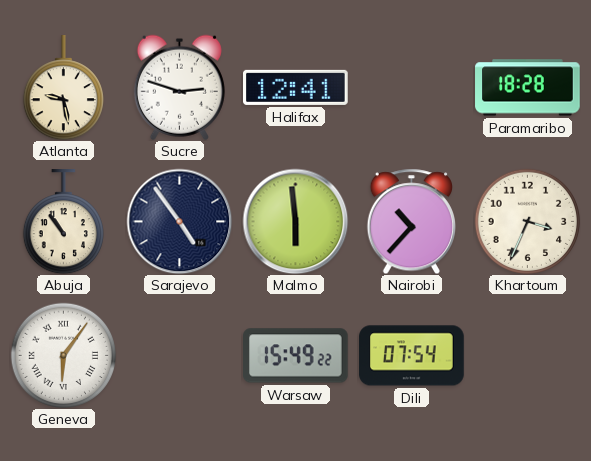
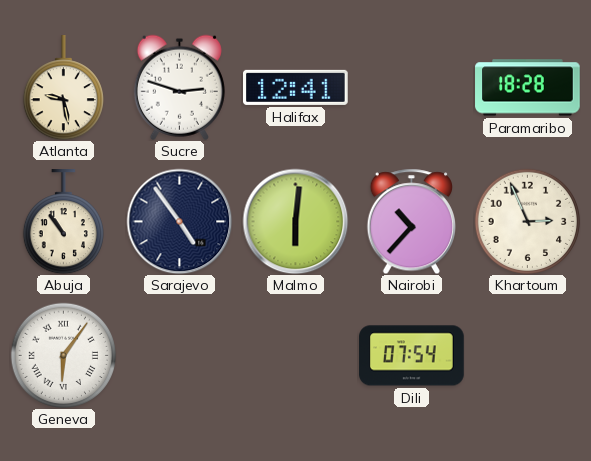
Malmo: 5:59 -> 6:01
Khartoum: 3:34 -> 2:56
Warsaw: 15:49 -> none
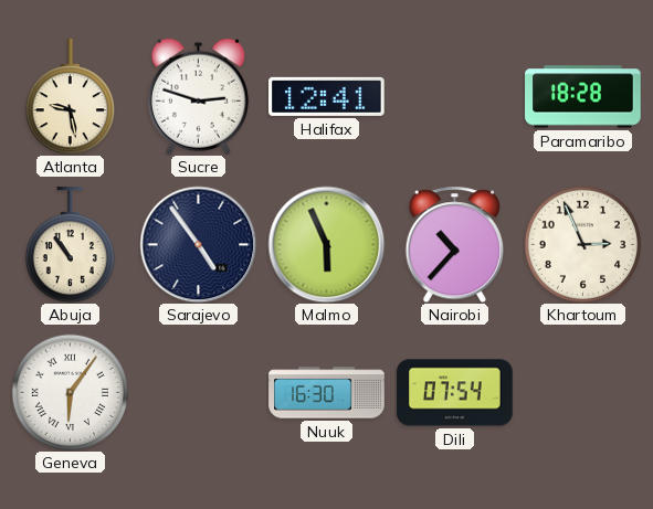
Malmo: 6:01 -> 5:56
Nuuk: none -> 16:30
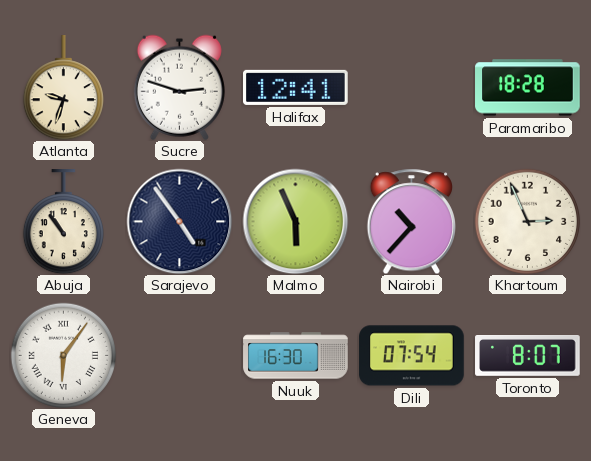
Atlanta: 9:28 -> 9:33
Toronto: none -> 8:07
